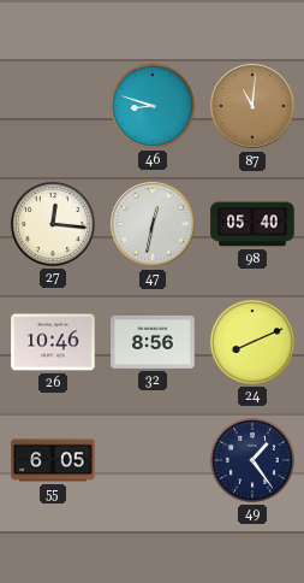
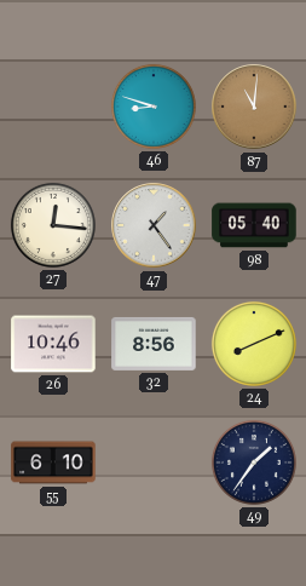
47: 12:32 -> 1:24
55: 6:05 -> 6:10
49: 1:24 -> 1:36
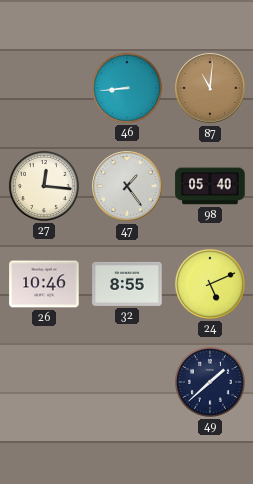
46: 8:48 -> 8:44
32: 8:56 -> 8:55
24: 8:11 -> 5:11
55: 6:10 -> none
49: 1:36 -> 1:38
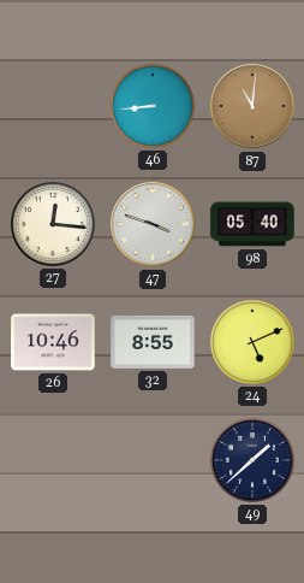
47: 1:24 -> 3:48
